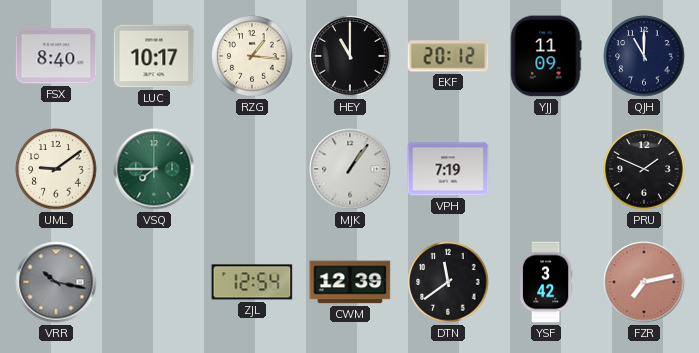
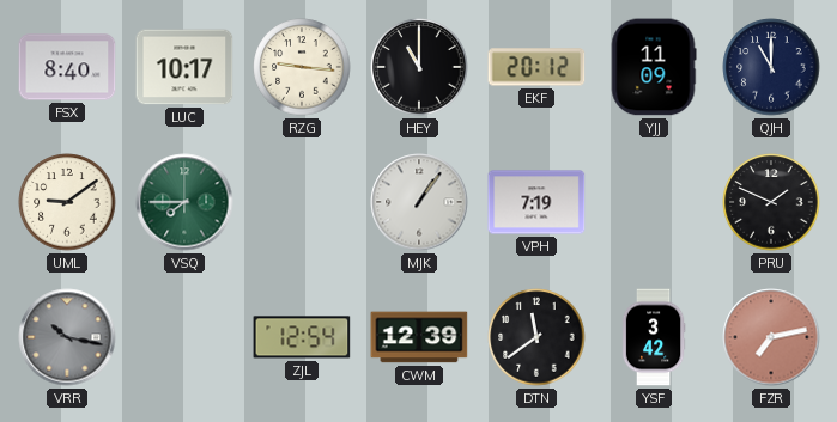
RZG: 1:16 -> 9:16
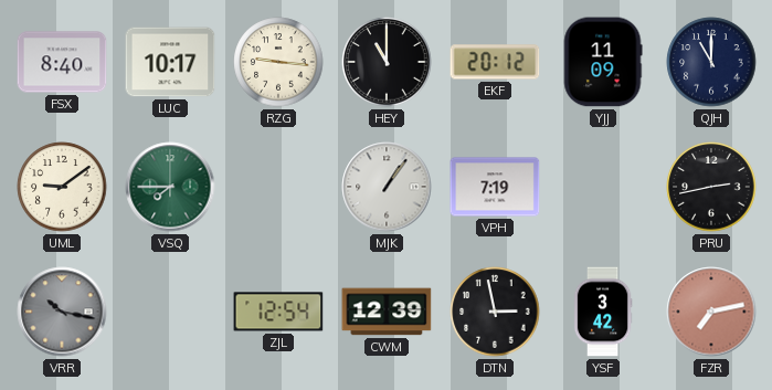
PRU: 1:49 -> 2:43
DTN: 11:39 -> 2:58
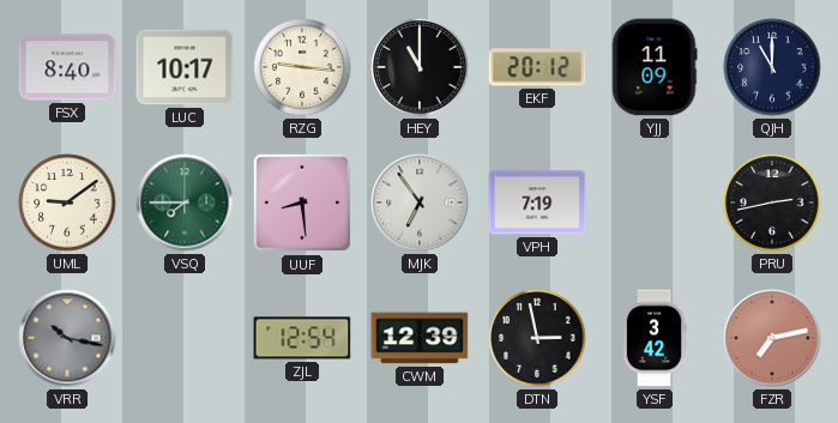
UUF: none -> 8:29
MJK: 1:06 -> 6:54
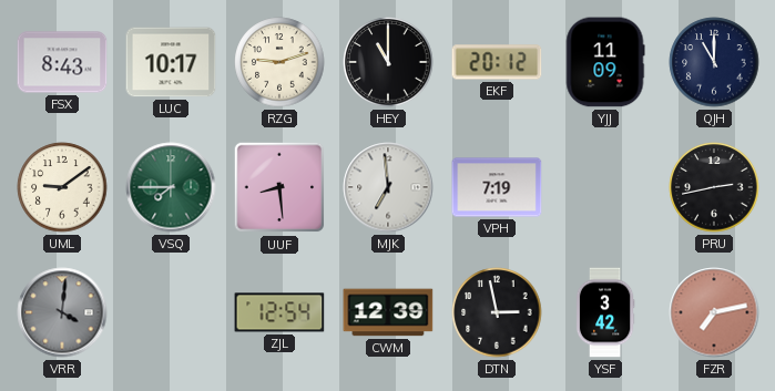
FSX: 8:40 -> 8:43
RZG: 9:16 -> 9:12
MJK: 6:54 -> 6:59
VRR: 10:17 -> 4:01
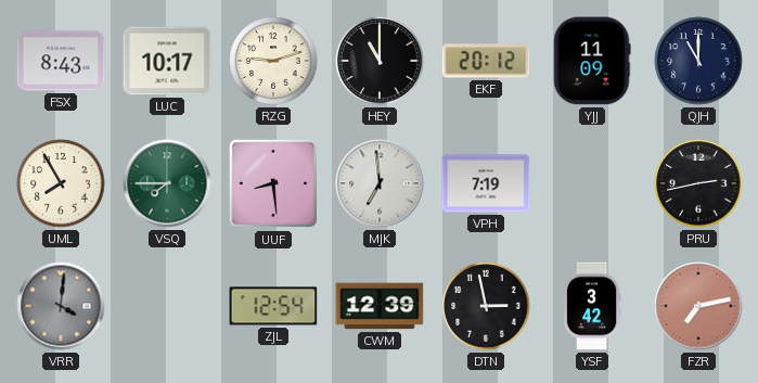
UML: 9:09 -> 7:55
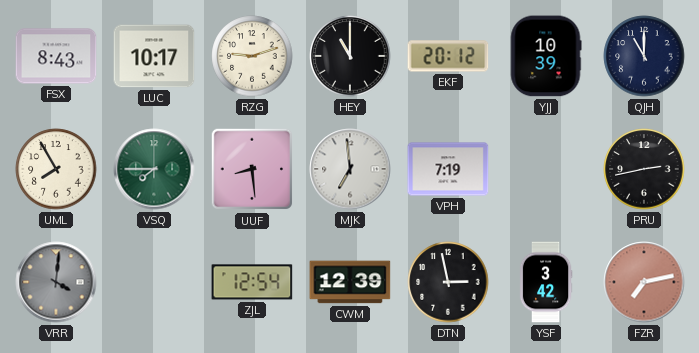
YJJ: 11:09 -> 10:39
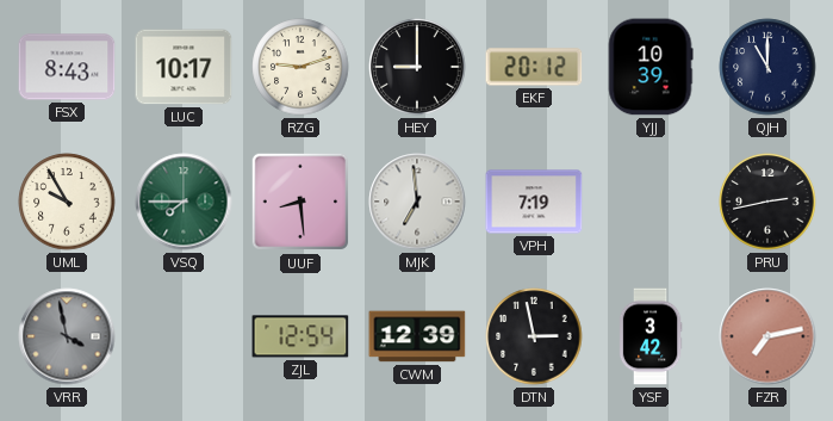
HEY: 11:00 -> 9:00
UML: 7:55 -> 9:55
VRR: 4:01 -> 3:58
